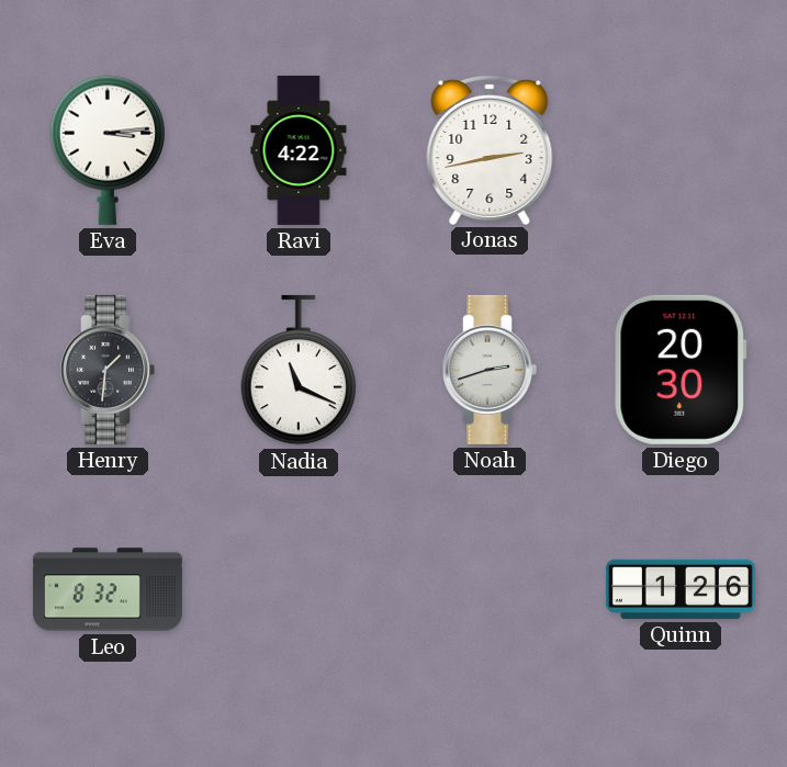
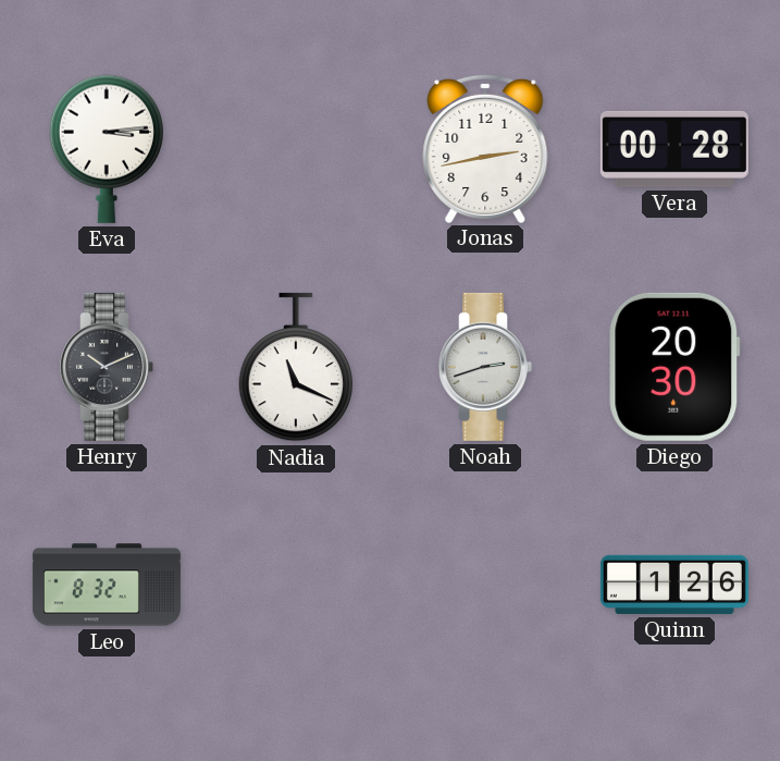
Ravi: 4:22 -> none
Vera: none -> 00:28
Henry: 1:31 -> 10:11
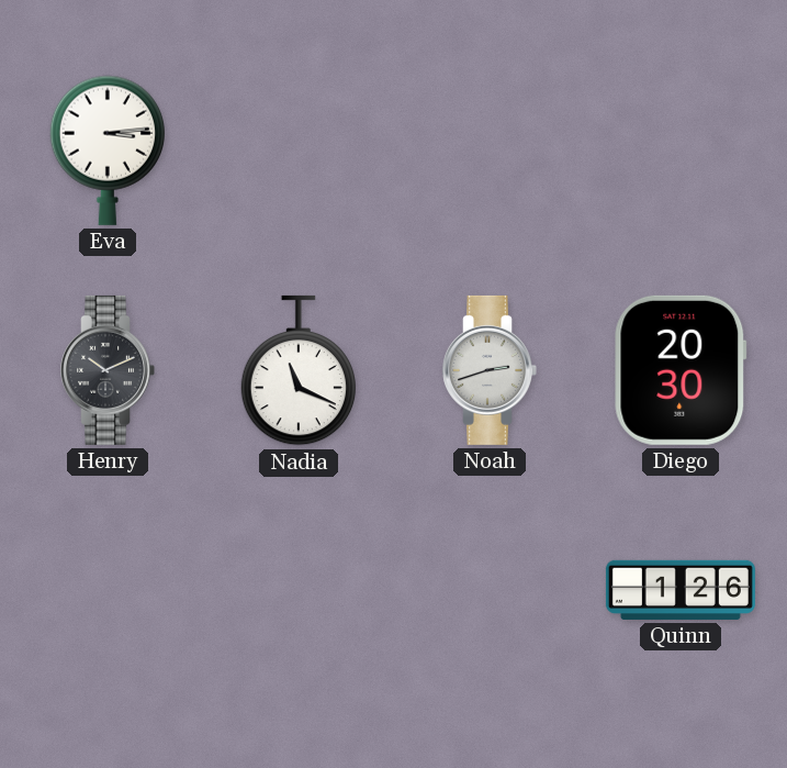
Jonas: 2:43 -> none
Vera: 00:28 -> none
Leo: 8:32 -> none
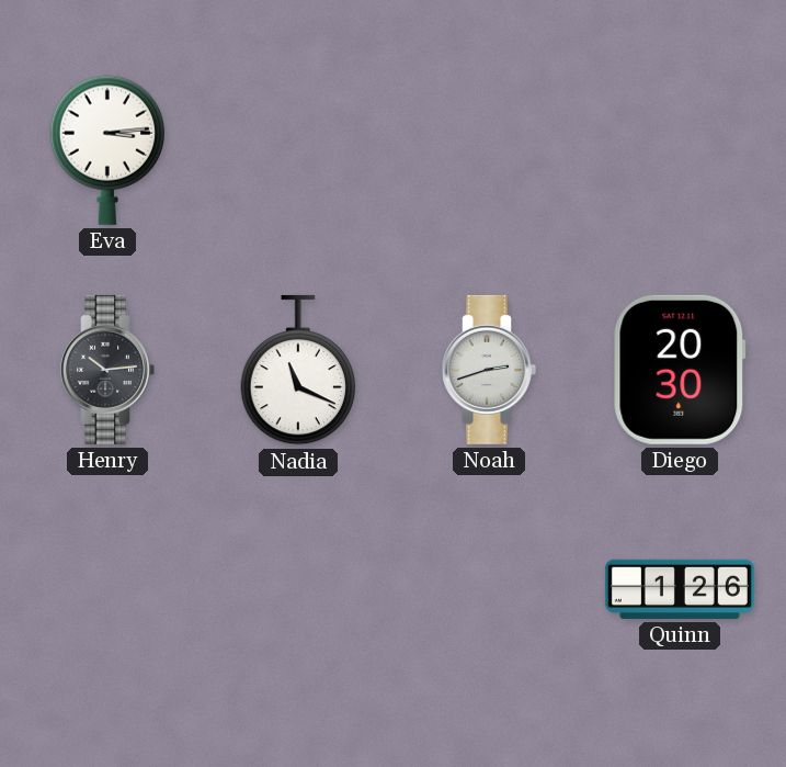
Henry: 10:11 -> 10:14
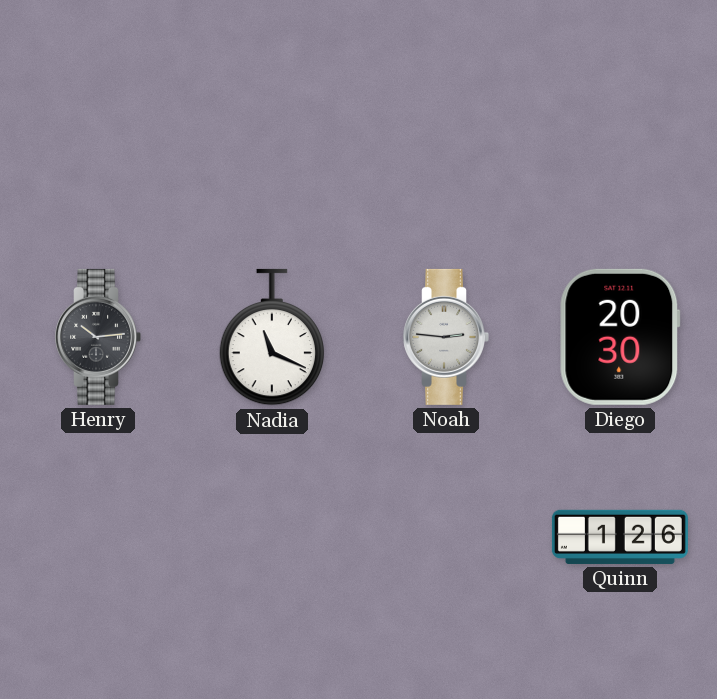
Eva: 3:14 -> none
Noah: 2:42 -> 2:46
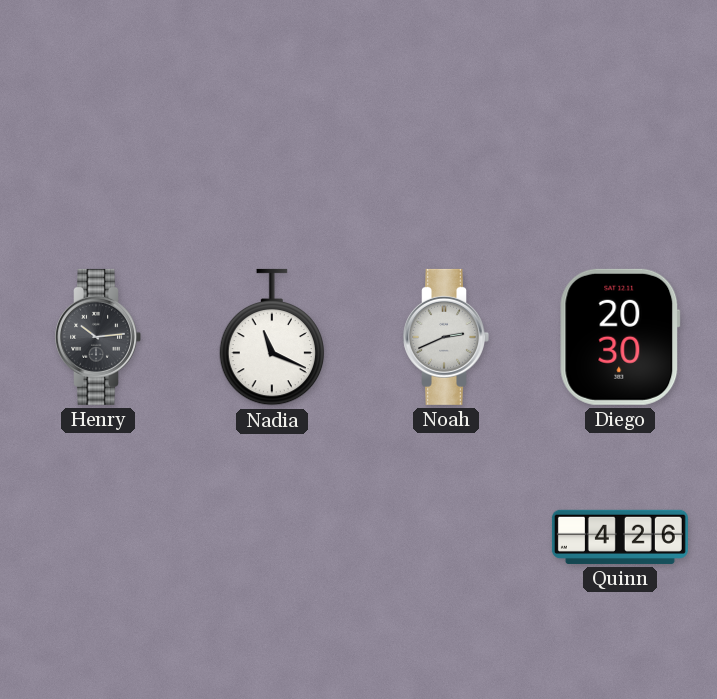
Noah: 2:46 -> 2:41
Quinn: 1:26 -> 4:26
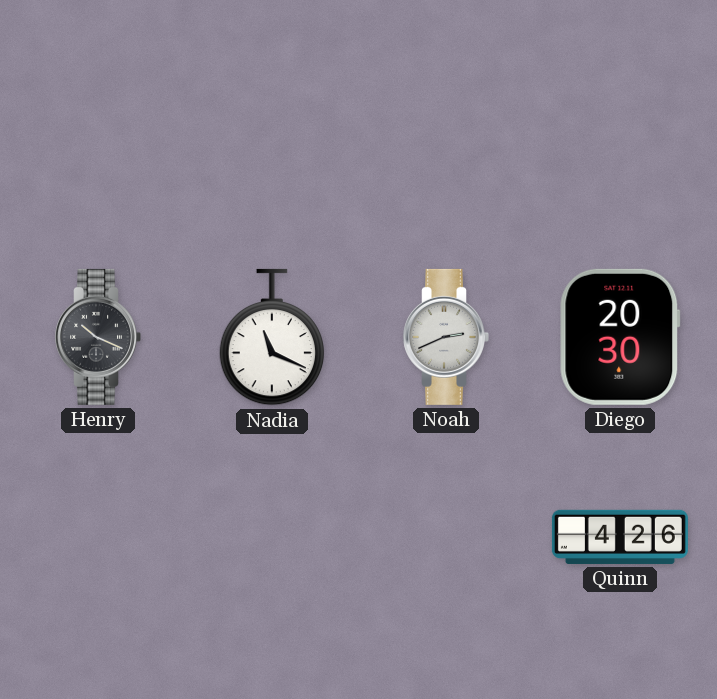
Henry: 10:14 -> 10:19
